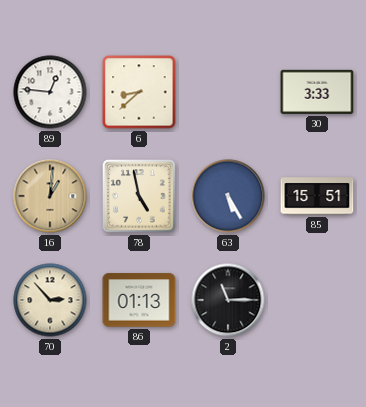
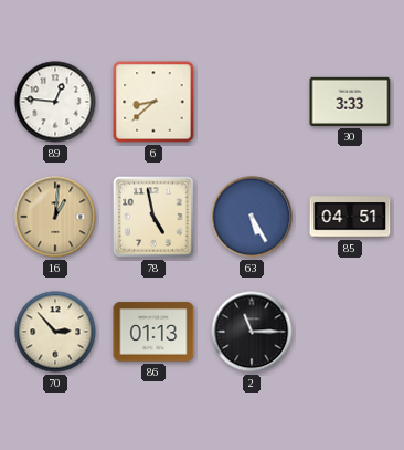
85: 15:51 -> 04:51
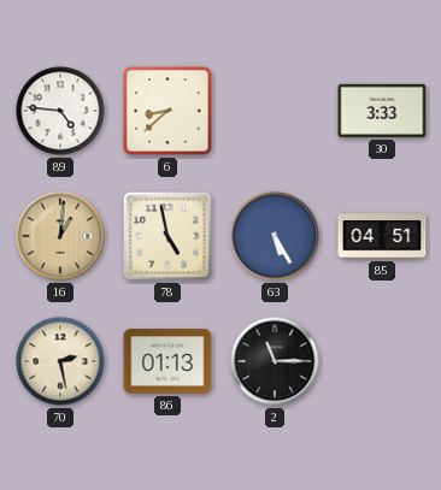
89: 12:46 -> 4:46
70: 2:53 -> 2:28
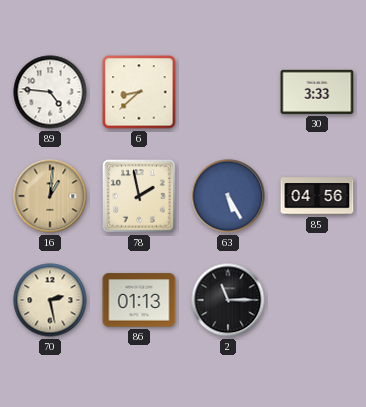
78: 4:58 -> 1:58
85: 04:51 -> 04:56
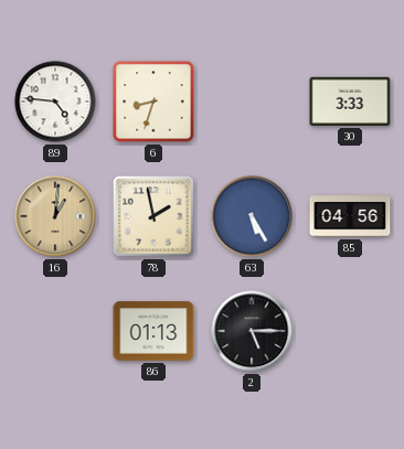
6: 8:38 -> 8:33
70: 2:28 -> none
2: 11:15 -> 5:15
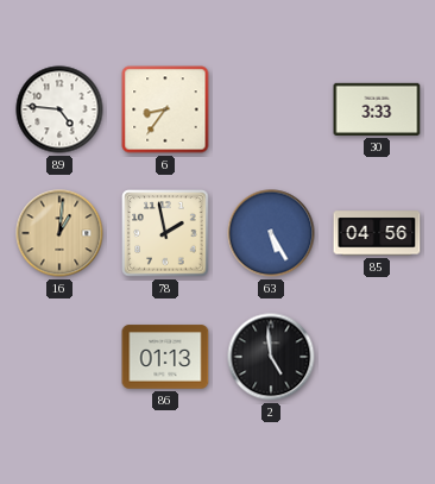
6: 8:33 -> 8:36
2: 5:15 -> 4:59
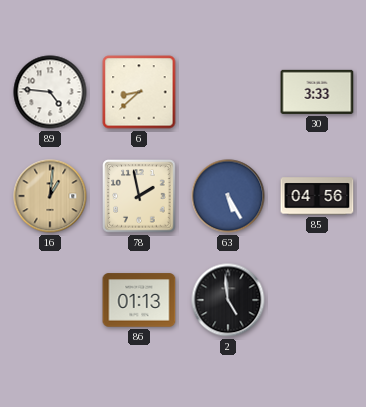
6: 8:36 -> 8:38
